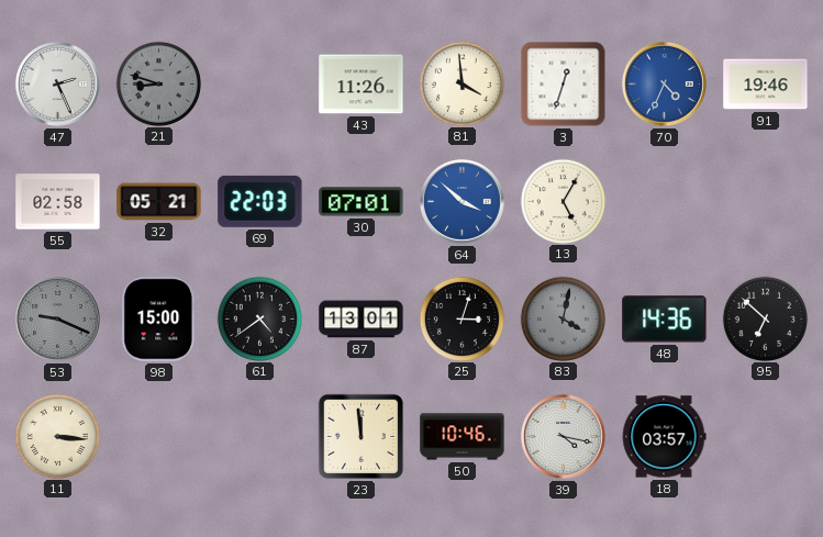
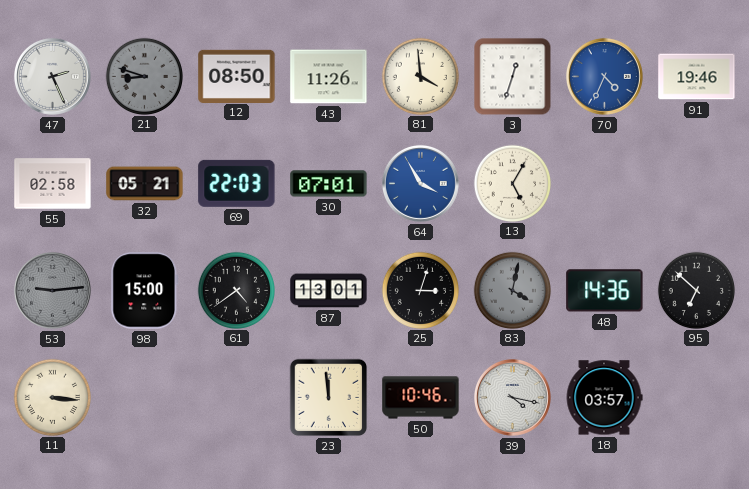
12: none -> 08:50
64: 3:52 -> 3:55
53: 9:19 -> 9:14
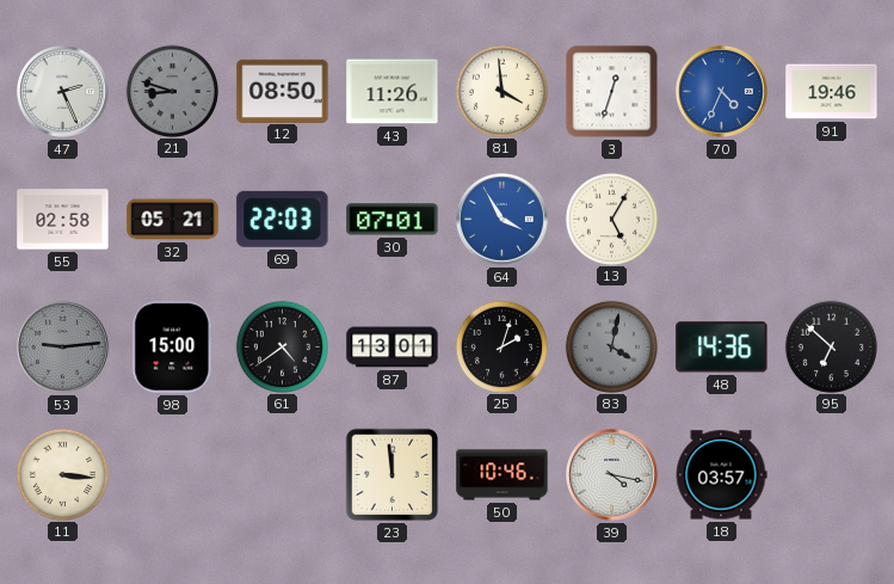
25: 3:03 -> 2:03
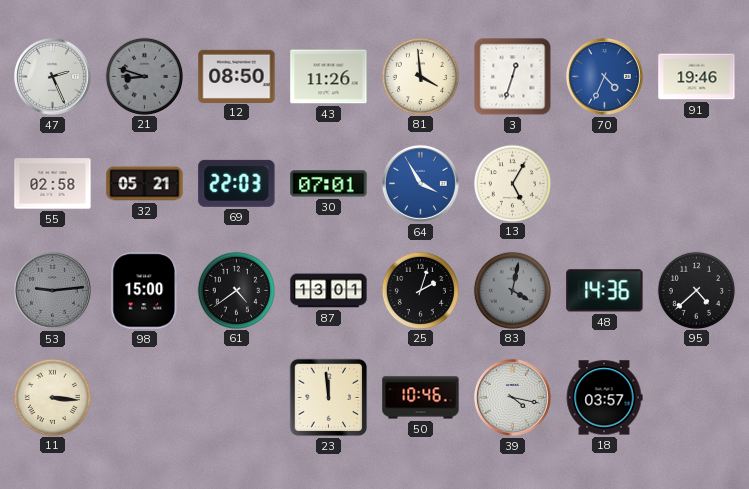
95: 6:52 -> 4:38
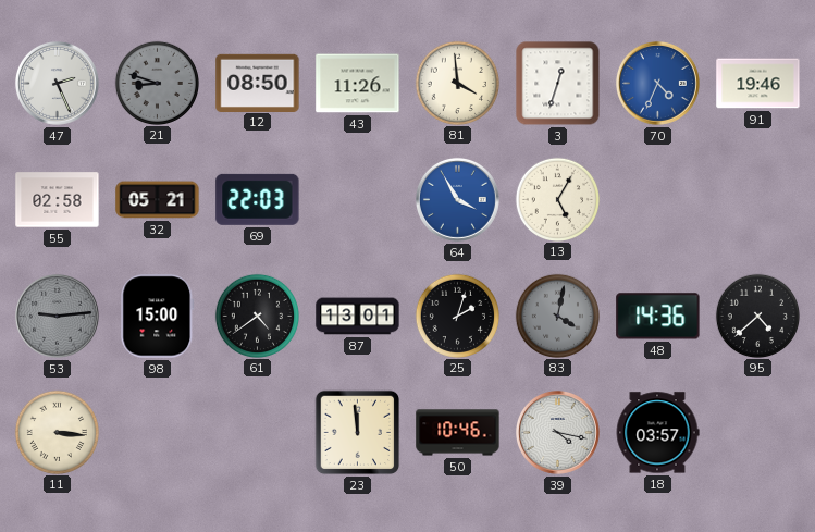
30: 07:01 -> none
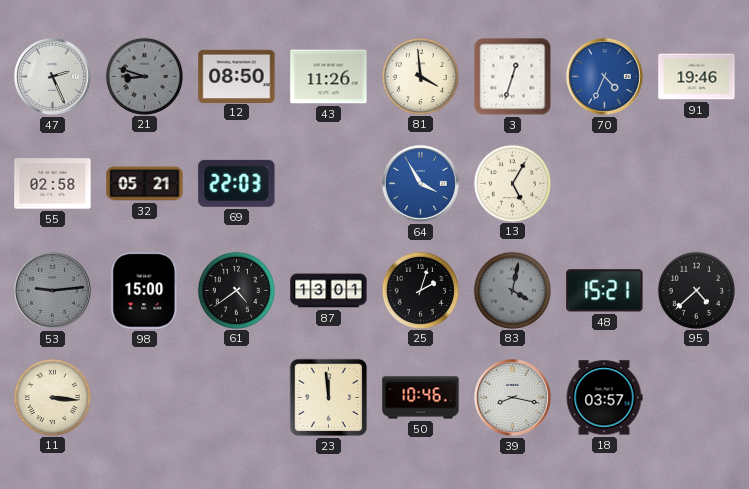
48: 14:36 -> 15:21
39: 4:17 -> 8:17
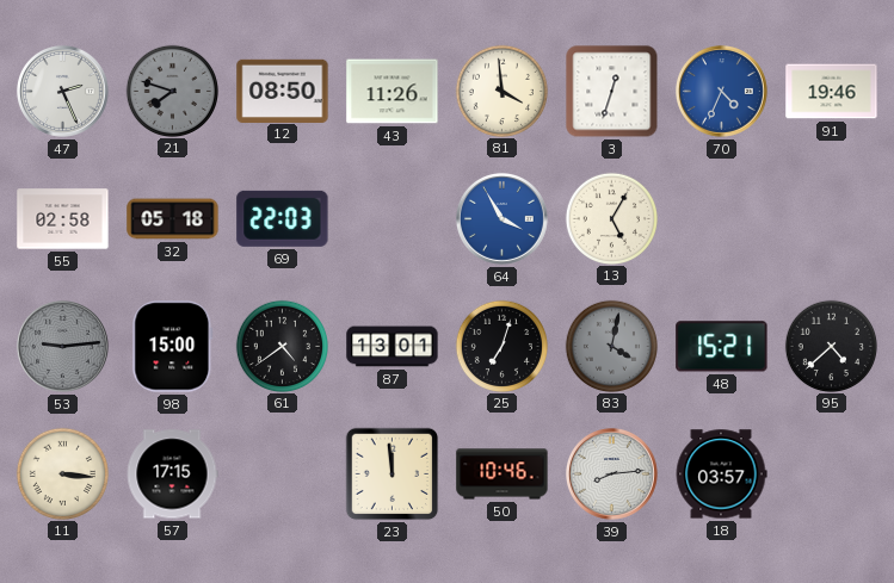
21: 8:48 -> 7:48
32: 05:21 -> 05:18
25: 2:03 -> 7:03
57: none -> 17:15
39: 8:17 -> 8:14
